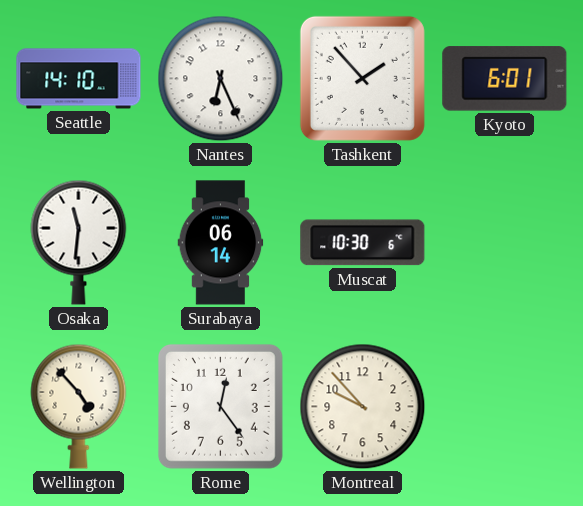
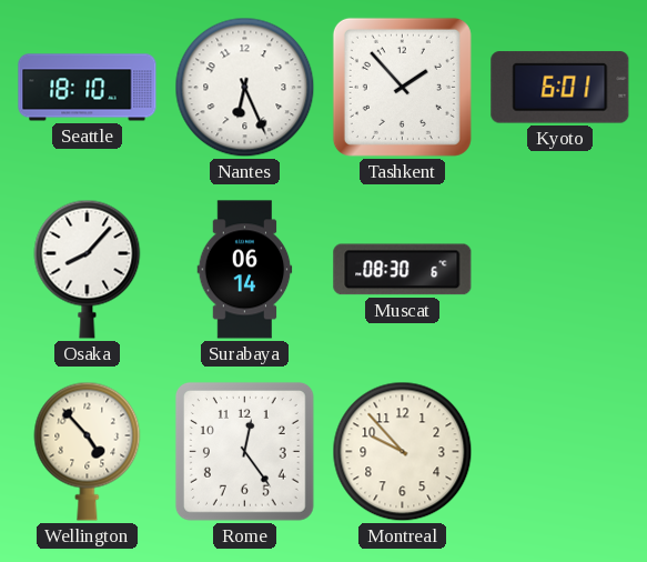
Seattle: 14:10 -> 18:10
Osaka: 11:31 -> 8:07
Muscat: 10:30 -> 08:30
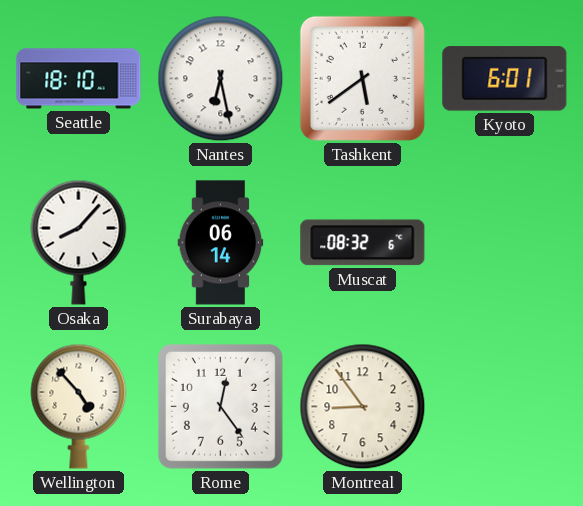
Nantes: 6:26 -> 6:28
Tashkent: 1:53 -> 5:39
Muscat: 08:30 -> 08:32
Montreal: 9:53 -> 8:54
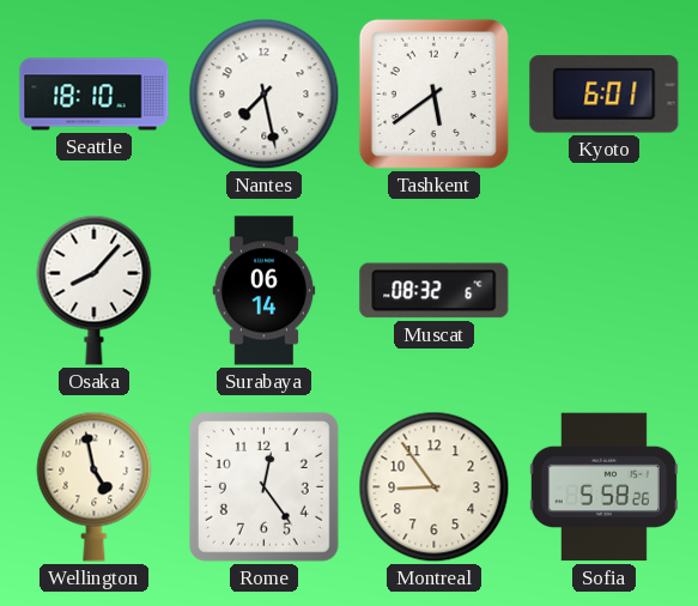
Nantes: 6:28 -> 7:28
Wellington: 4:53 -> 4:58
Sofia: none -> 5:58
